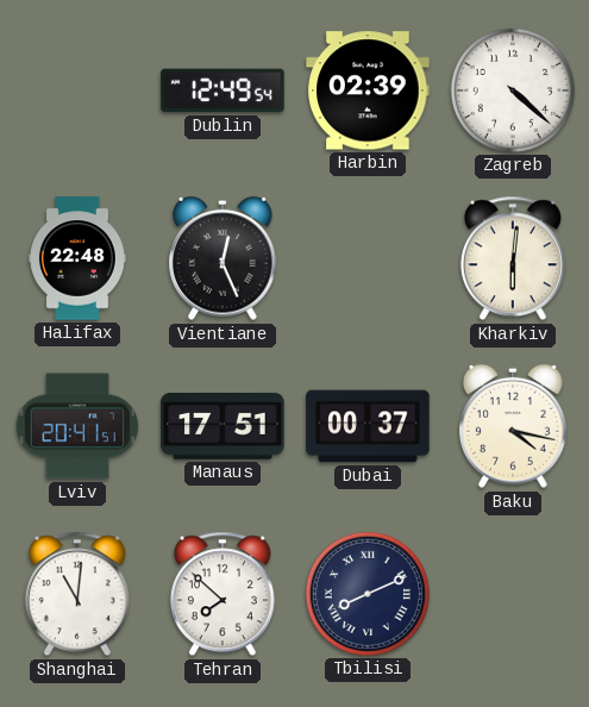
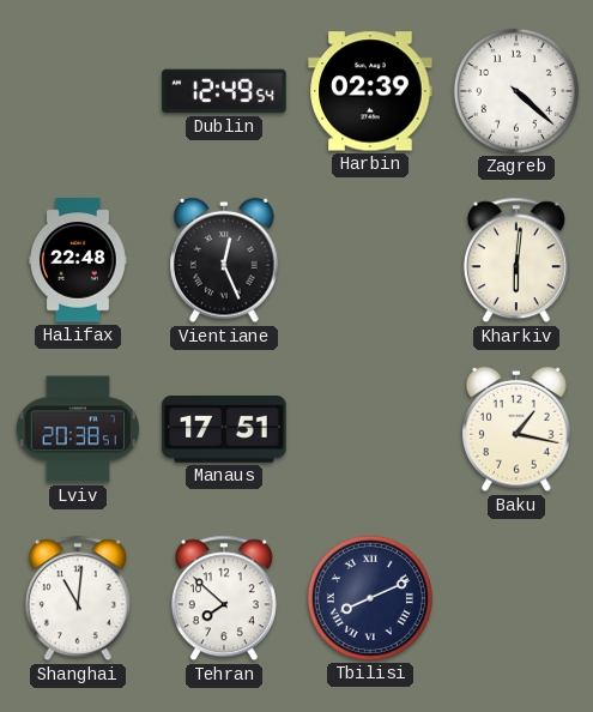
Lviv: 20:41 -> 20:38
Dubai: 00:37 -> none
Baku: 4:17 -> 1:17
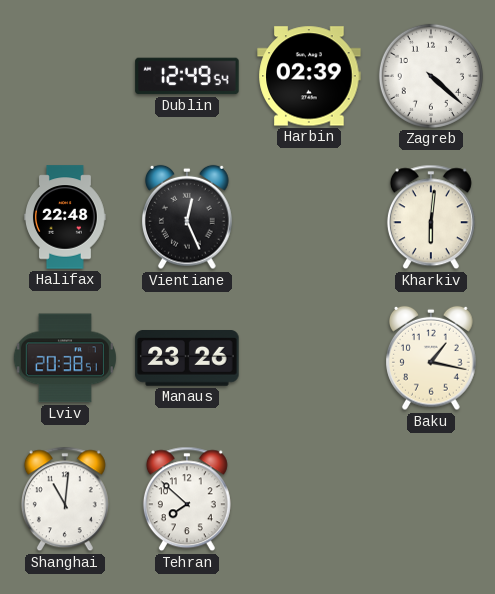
Manaus: 17:51 -> 23:26
Tbilisi: 8:11 -> none
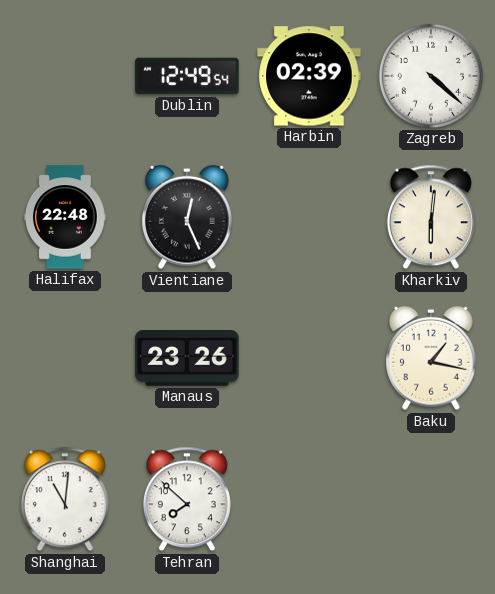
Lviv: 20:38 -> none
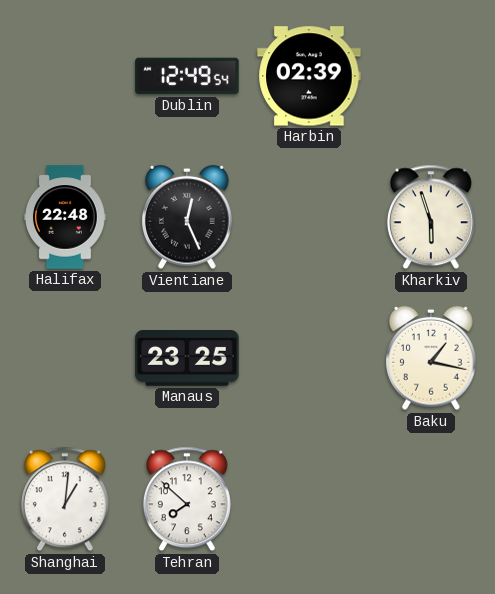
Zagreb: 4:22 -> none
Kharkiv: 6:01 -> 5:57
Manaus: 23:26 -> 23:25
Shanghai: 11:01 -> 1:01
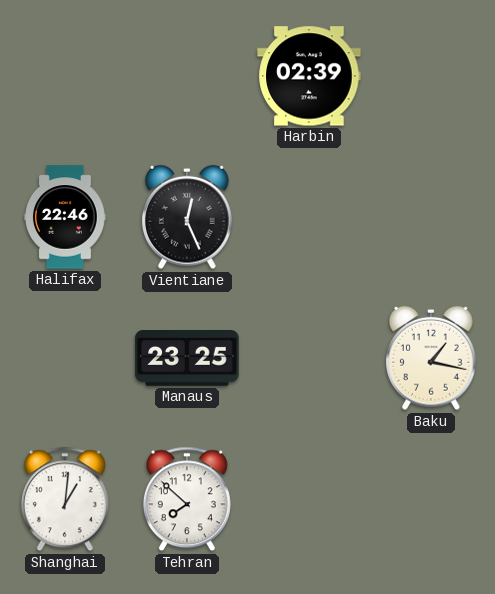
Dublin: 12:49 -> none
Halifax: 22:48 -> 22:46
Kharkiv: 5:57 -> none
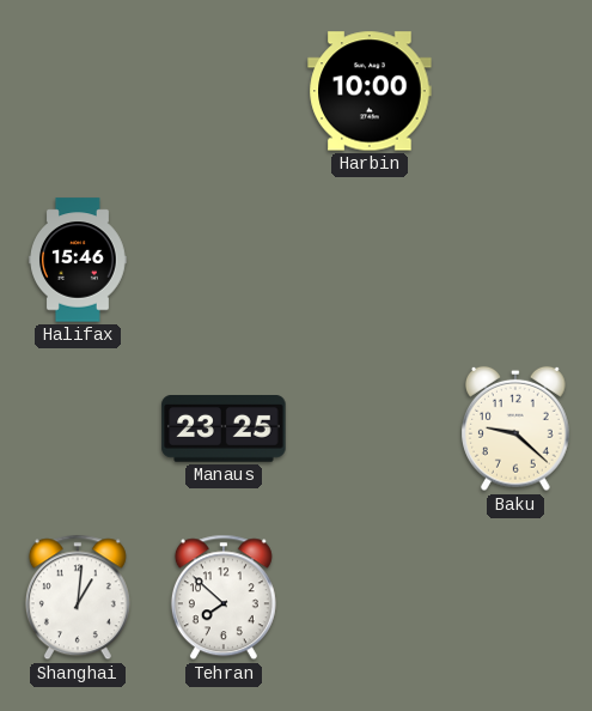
Harbin: 02:39 -> 10:00
Halifax: 22:46 -> 15:46
Vientiane: 12:26 -> none
Baku: 1:17 -> 9:22
